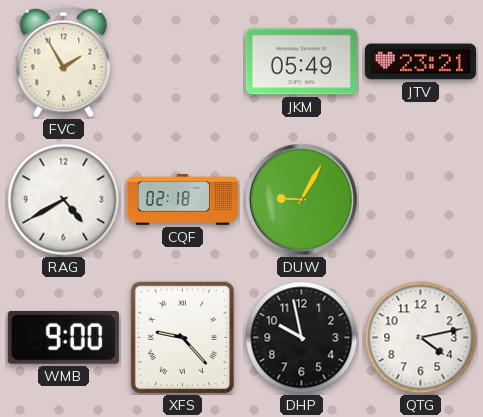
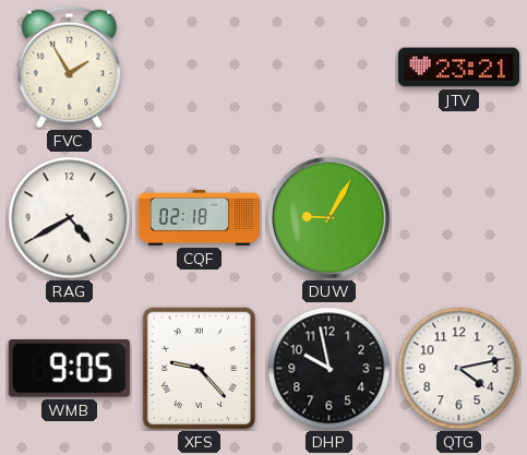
JKM: 05:49 -> none
WMB: 9:00 -> 9:05
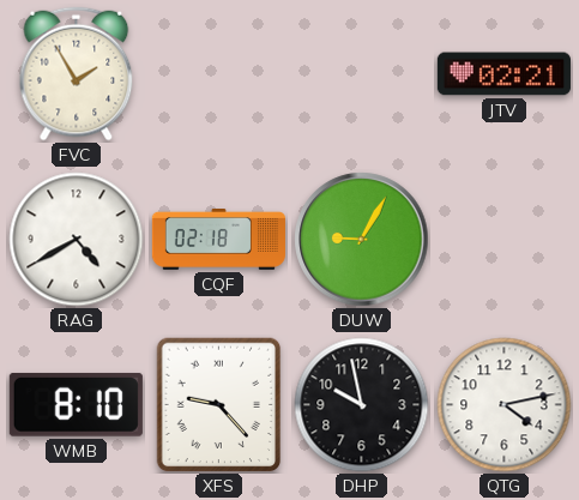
JTV: 23:21 -> 02:21
WMB: 9:05 -> 8:10
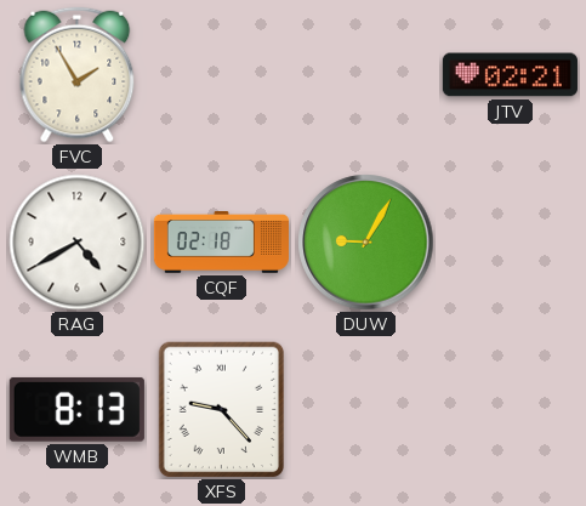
WMB: 8:10 -> 8:13
DHP: 9:58 -> none
QTG: 4:13 -> none
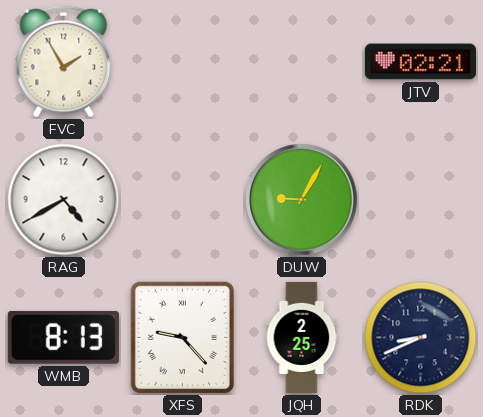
CQF: 02:18 -> none
JQH: none -> 2:25
RDK: none -> 8:41
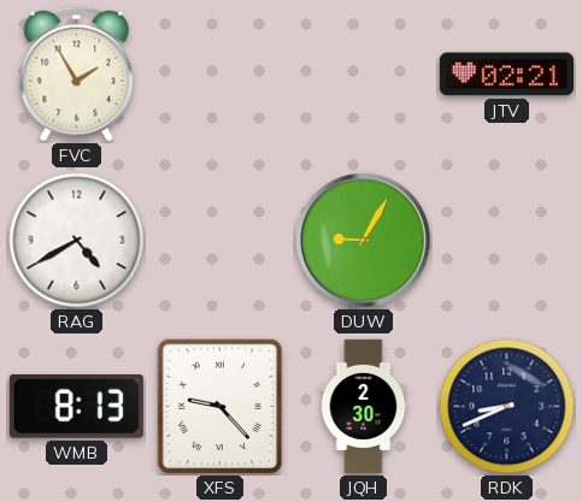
JQH: 2:25 -> 2:30
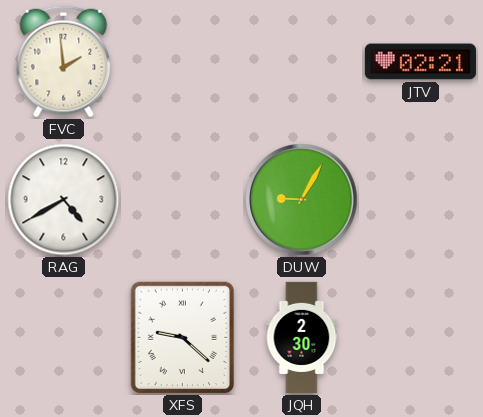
FVC: 1:55 -> 1:59
WMB: 8:13 -> none
XFS: 9:23 -> 9:22
RDK: 8:41 -> none
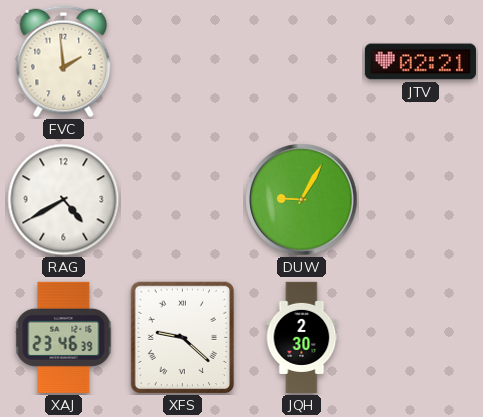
XAJ: none -> 23:46
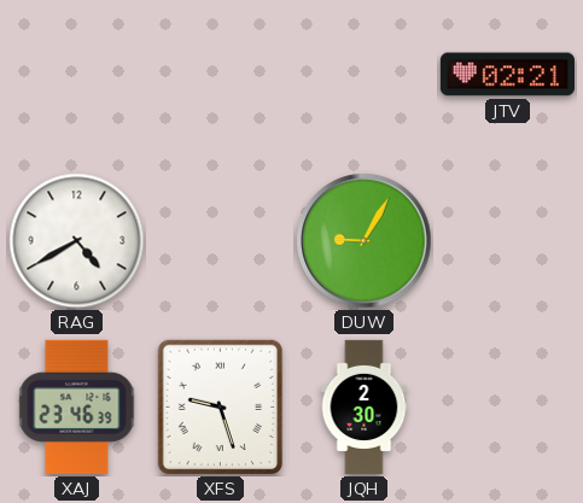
FVC: 1:59 -> none
XFS: 9:22 -> 9:27
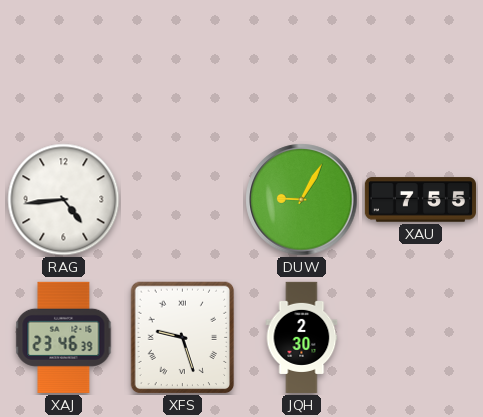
JTV: 02:21 -> none
RAG: 4:40 -> 4:44
XAU: none -> 7:55
